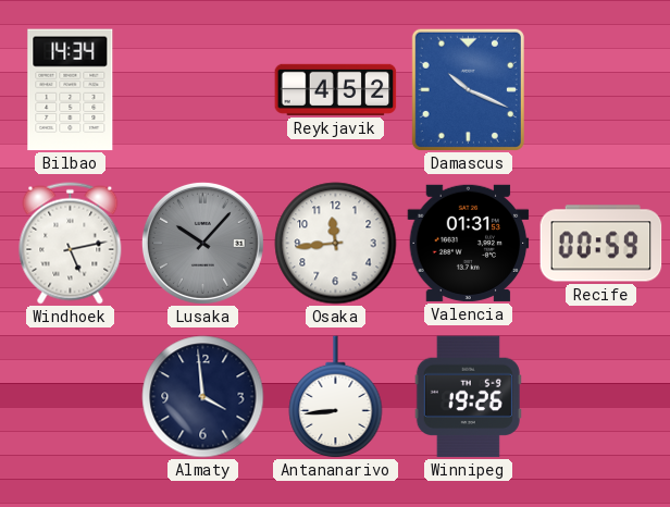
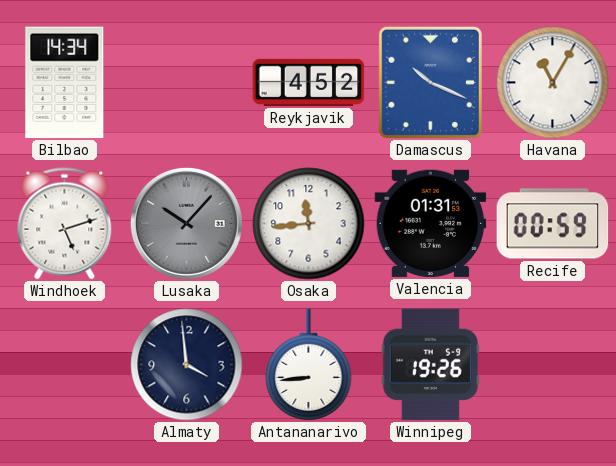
Havana: none -> 11:05
Windhoek: 5:13 -> 5:12
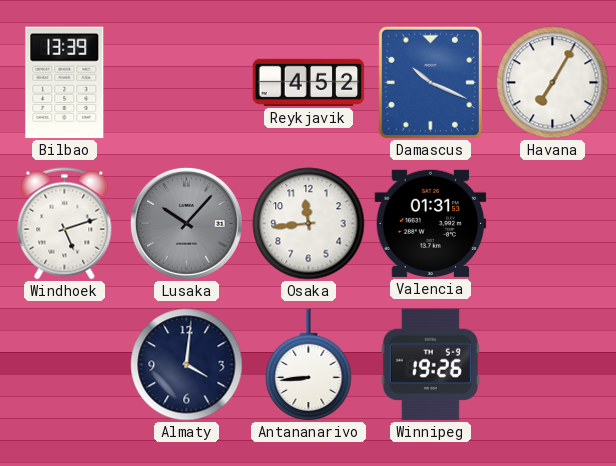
Bilbao: 14:34 -> 13:39
Havana: 11:05 -> 7:05
Recife: 00:59 -> none
Almaty: 3:59 -> 4:01
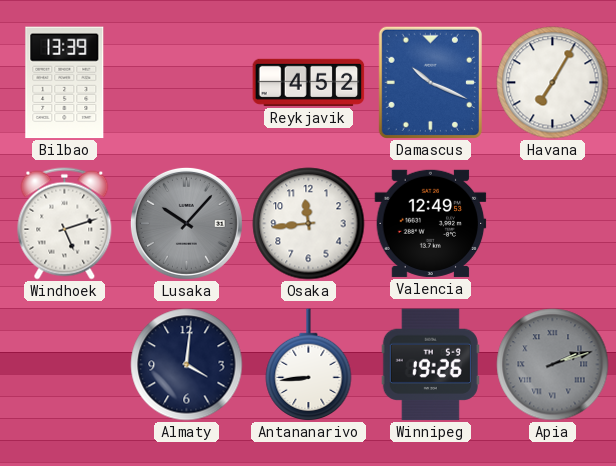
Valencia: 01:31 -> 12:49
Apia: none -> 2:12
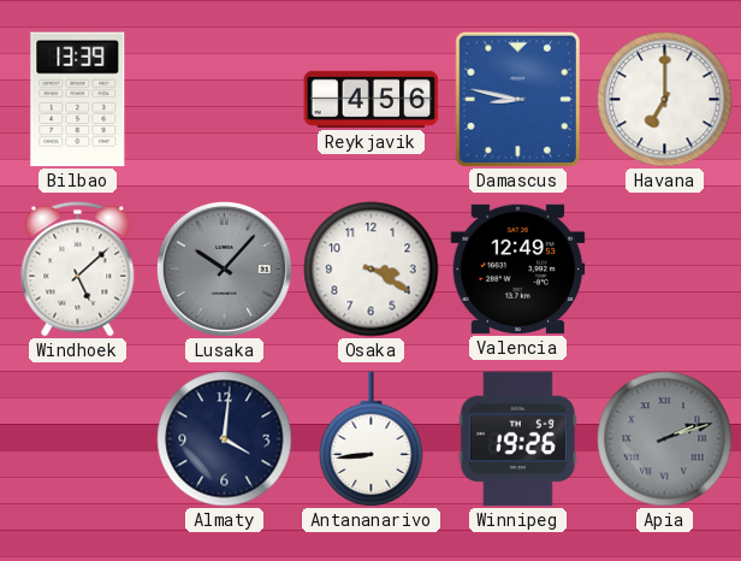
Reykjavik: 4:52 -> 4:56
Damascus: 10:19 -> 8:47
Havana: 7:05 -> 7:00
Windhoek: 5:12 -> 5:08
Osaka: 11:44 -> 3:20
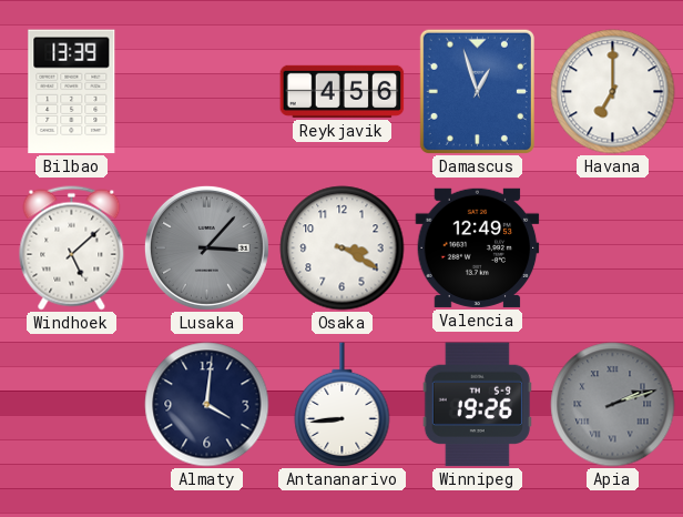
Damascus: 8:47 -> 12:57
Lusaka: 10:07 -> 3:07
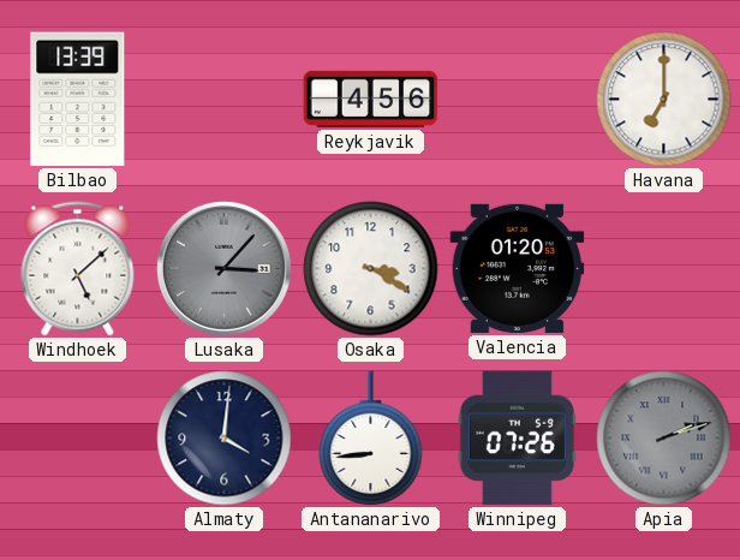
Damascus: 12:57 -> none
Valencia: 12:49 -> 01:20
Winnipeg: 19:26 -> 07:26
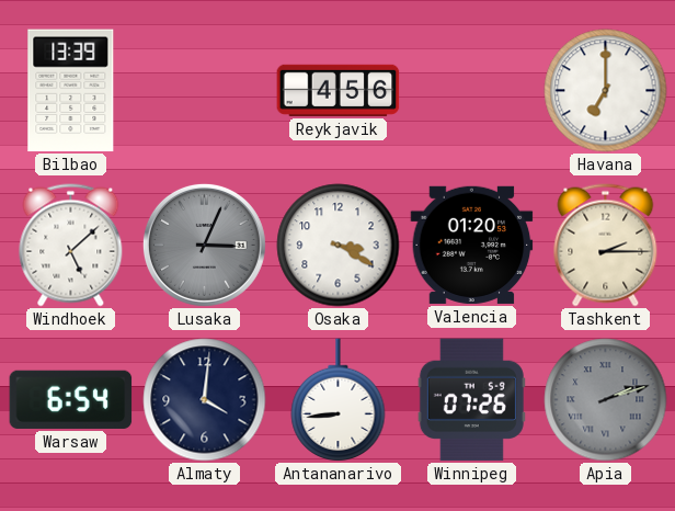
Lusaka: 3:07 -> 3:04
Tashkent: none -> 2:15
Warsaw: none -> 6:54
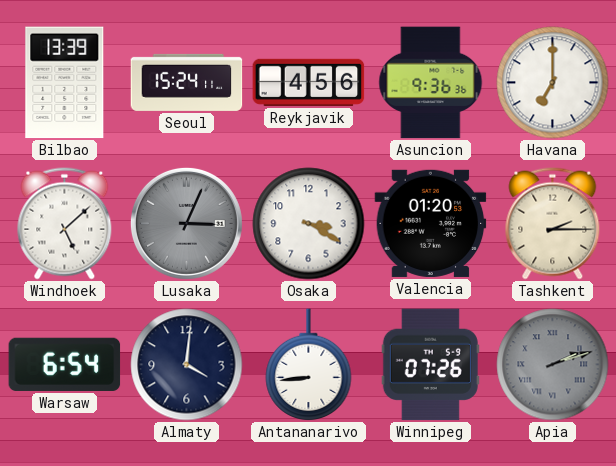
Seoul: none -> 15:24
Asuncion: none -> 9:36
